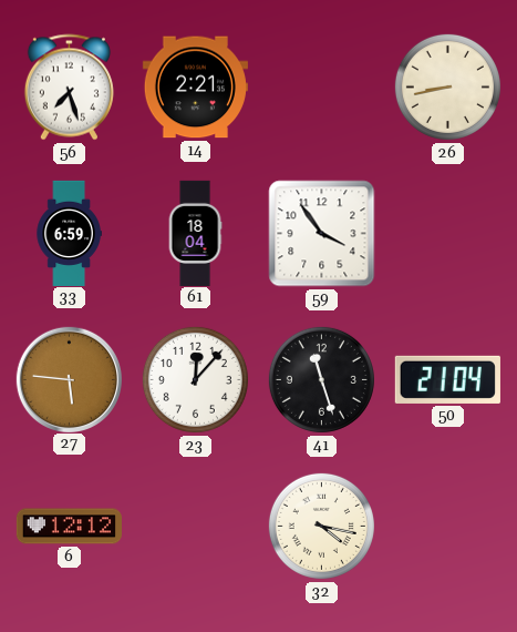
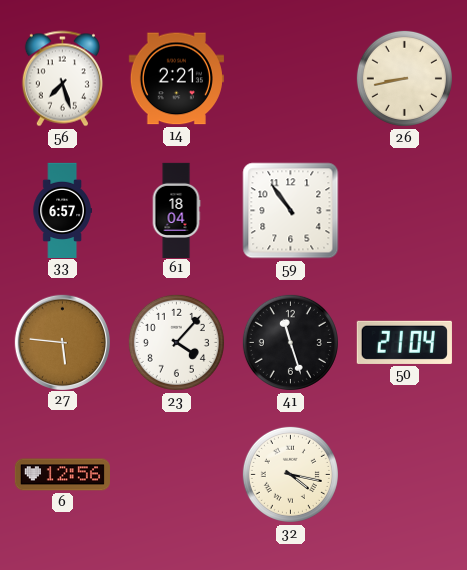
33: 6:59 -> 6:57
59: 3:54 -> 10:54
23: 12:07 -> 4:07
6: 12:12 -> 12:56
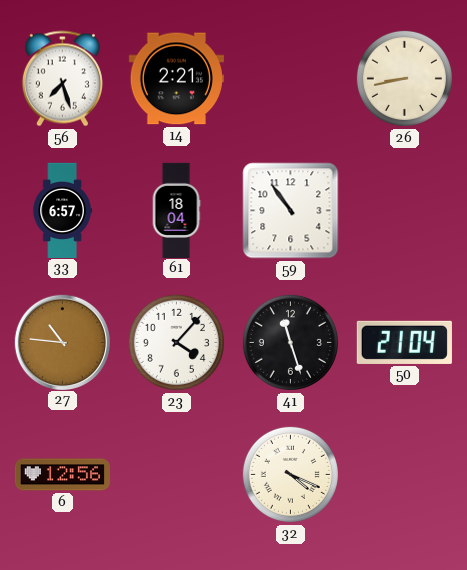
27: 5:46 -> 10:46
32: 4:17 -> 4:19
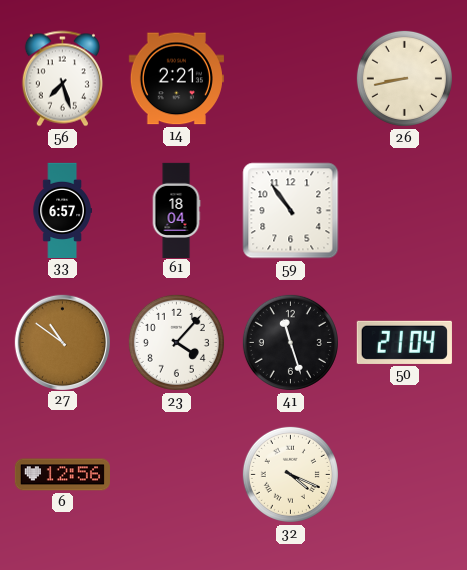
27: 10:46 -> 10:51
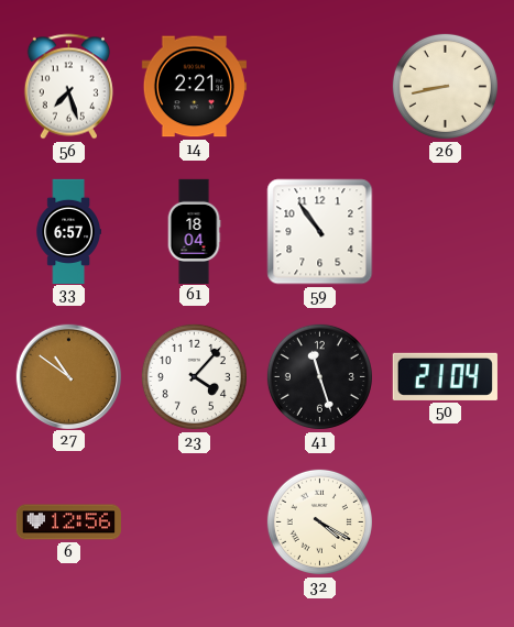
32: 4:19 -> 4:20
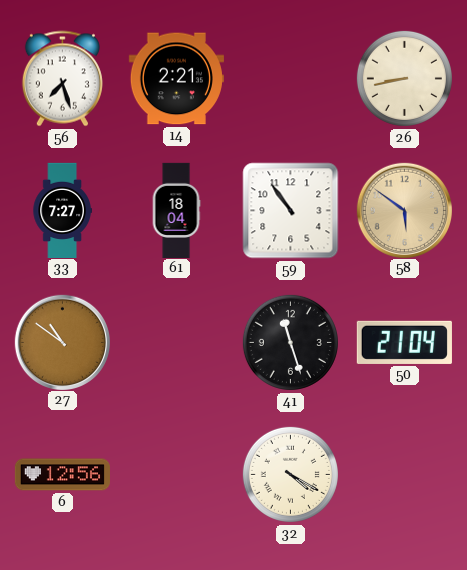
33: 6:57 -> 7:27
58: none -> 5:51
23: 4:07 -> none
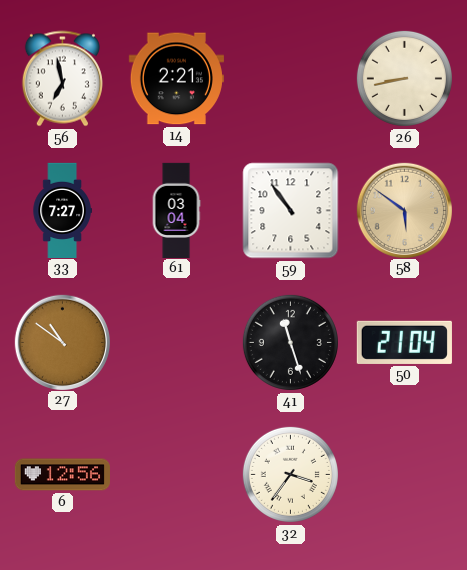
56: 7:27 -> 6:58
61: 18:04 -> 03:04
32: 4:20 -> 3:36
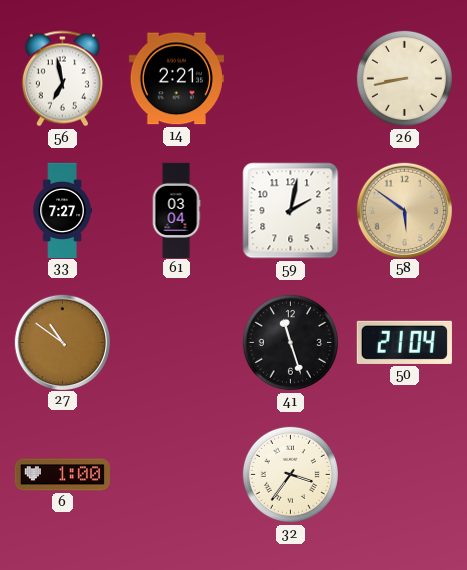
59: 10:54 -> 2:02
6: 12:56 -> 1:00
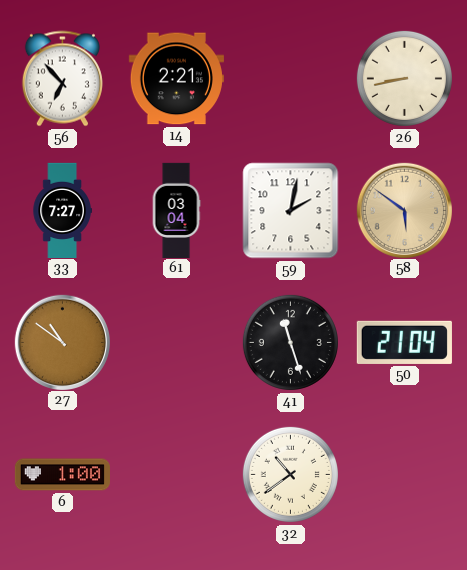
56: 6:58 -> 6:53
32: 3:36 -> 10:39
